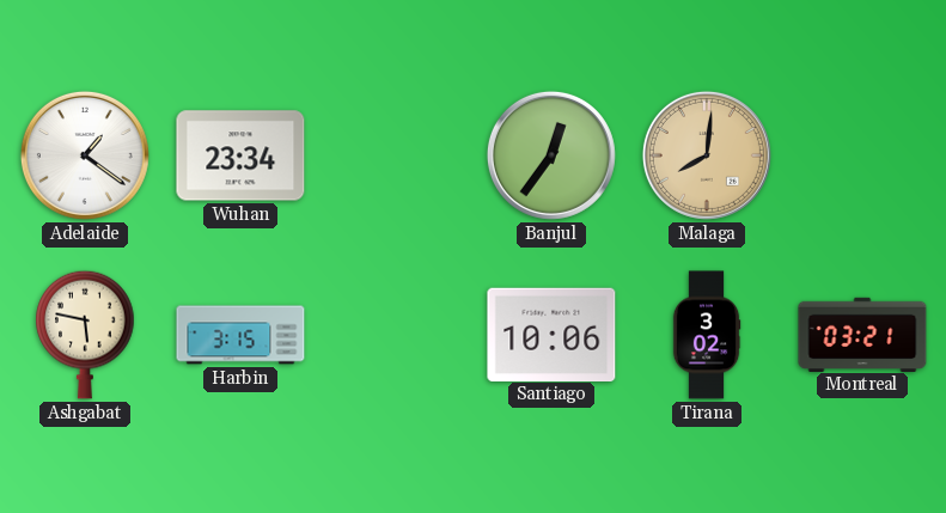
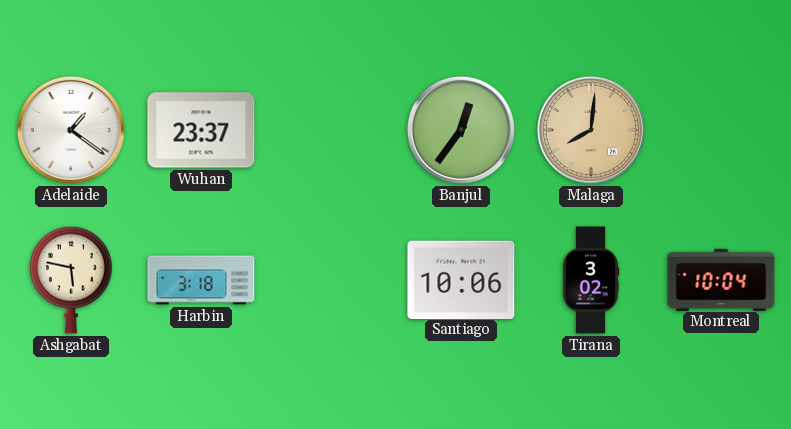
Wuhan: 23:34 -> 23:37
Harbin: 3:15 -> 3:18
Montreal: 03:21 -> 10:04
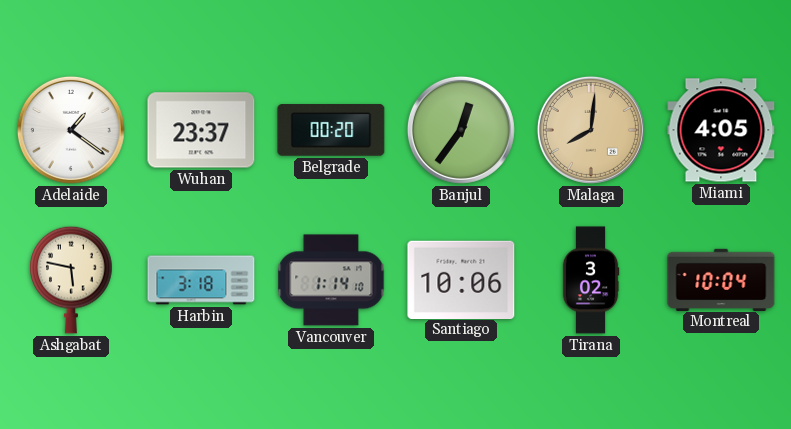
Belgrade: none -> 00:20
Miami: none -> 4:05
Vancouver: none -> 1:14
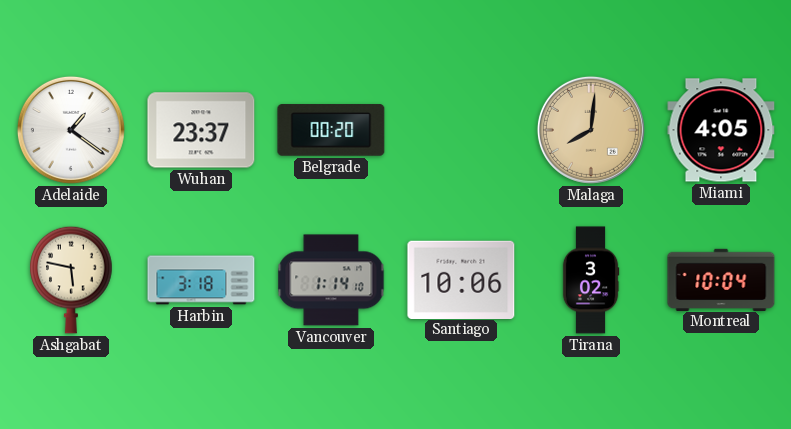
Banjul: 12:36 -> none
